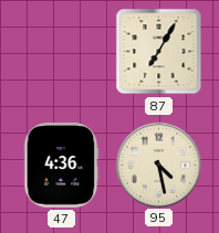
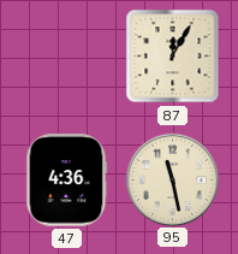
87: 7:05 -> 12:05
95: 4:28 -> 11:28
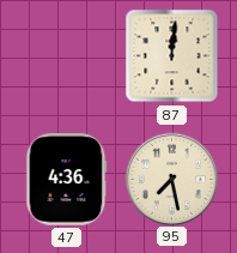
87: 12:05 -> 12:01
95: 11:28 -> 7:28
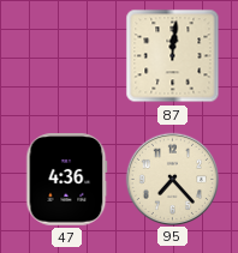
95: 7:28 -> 7:23
